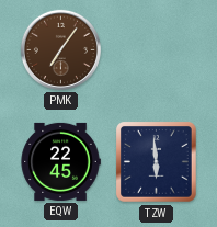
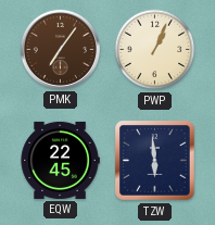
PWP: none -> 1:04
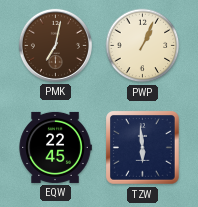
PMK: 7:06 -> 7:02
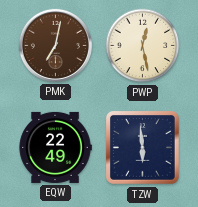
PWP: 1:04 -> 12:28
EQW: 22:45 -> 22:49
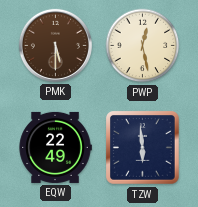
PMK: 7:02 -> 5:30
